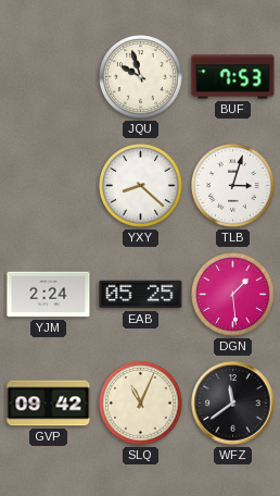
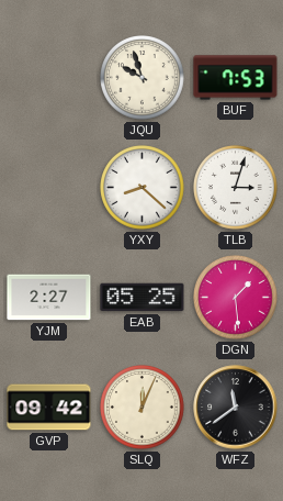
YJM: 2:24 -> 2:27
SLQ: 11:04 -> 12:04
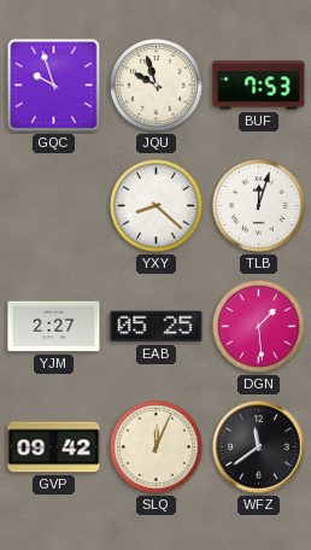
GQC: none -> 9:57
TLB: 3:03 -> 12:03
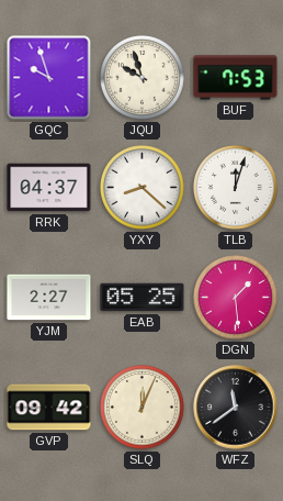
RRK: none -> 04:37
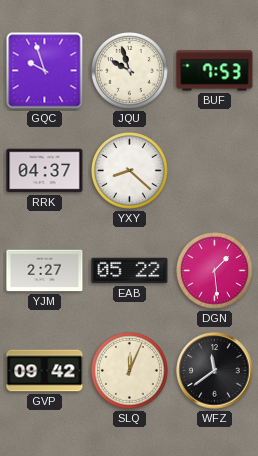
TLB: 12:03 -> none
EAB: 05:25 -> 05:22
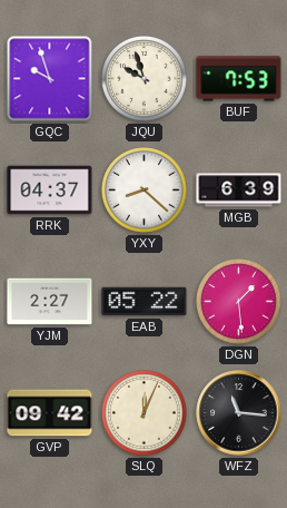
MGB: none -> 6:39
WFZ: 11:39 -> 11:16
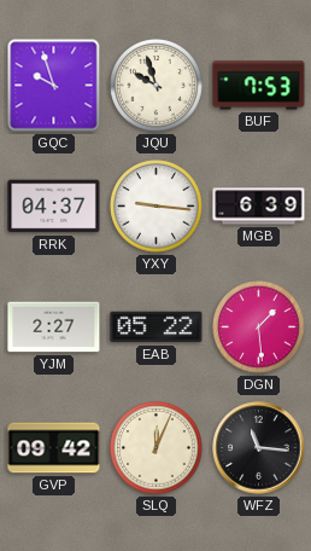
YXY: 8:22 -> 9:16
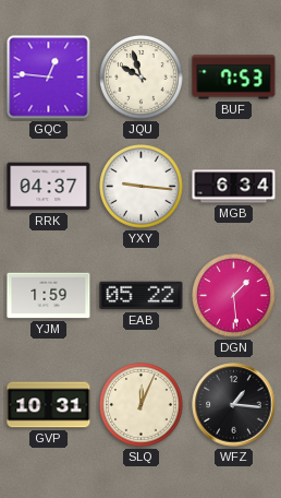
GQC: 9:57 -> 12:46
MGB: 6:39 -> 6:34
YJM: 2:27 -> 1:59
GVP: 09:42 -> 10:31
WFZ: 11:16 -> 1:16
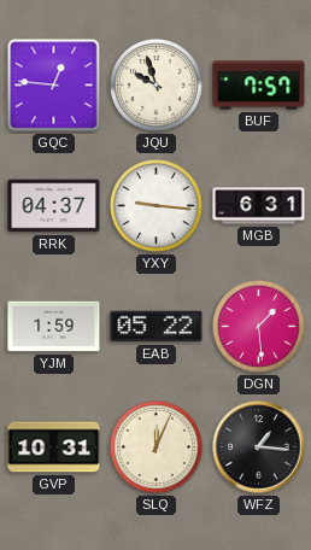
BUF: 7:53 -> 7:57
MGB: 6:34 -> 6:31
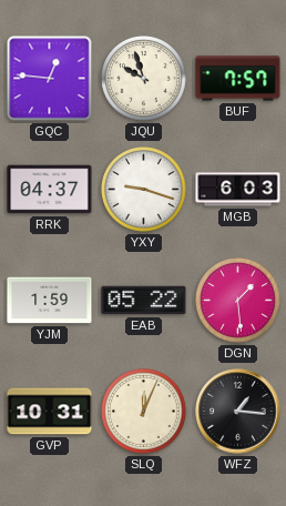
YXY: 9:16 -> 9:18
MGB: 6:31 -> 6:03
